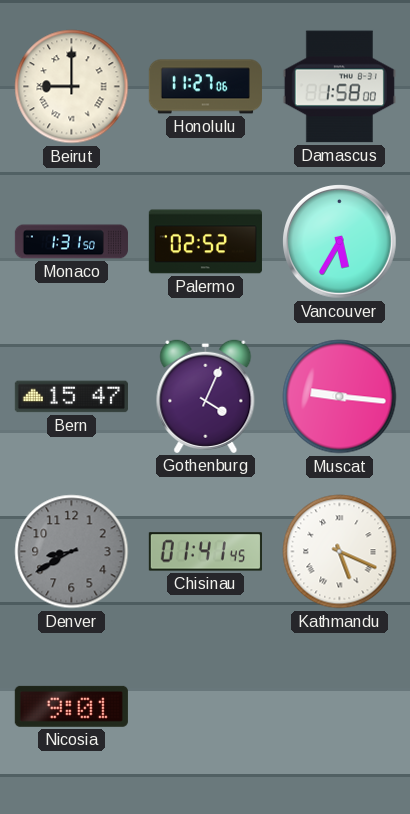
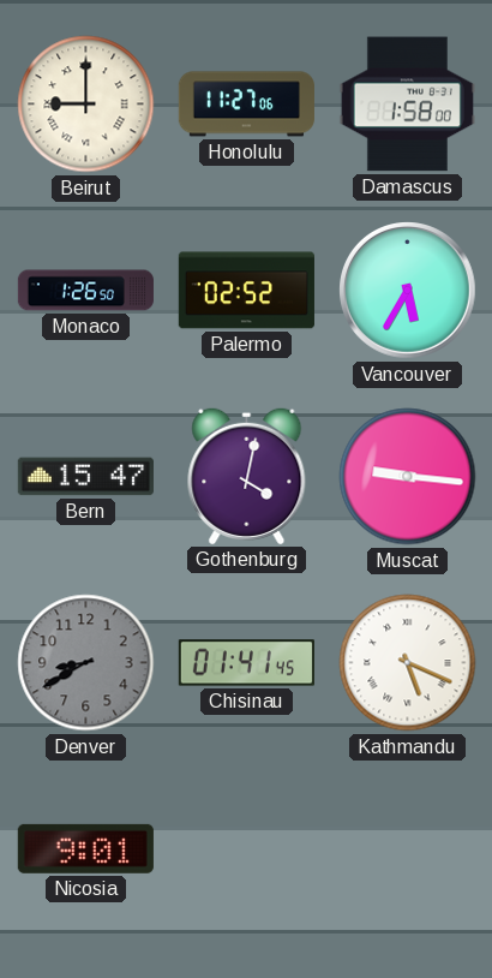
Monaco: 1:31 -> 1:26
Gothenburg: 4:04 -> 4:02
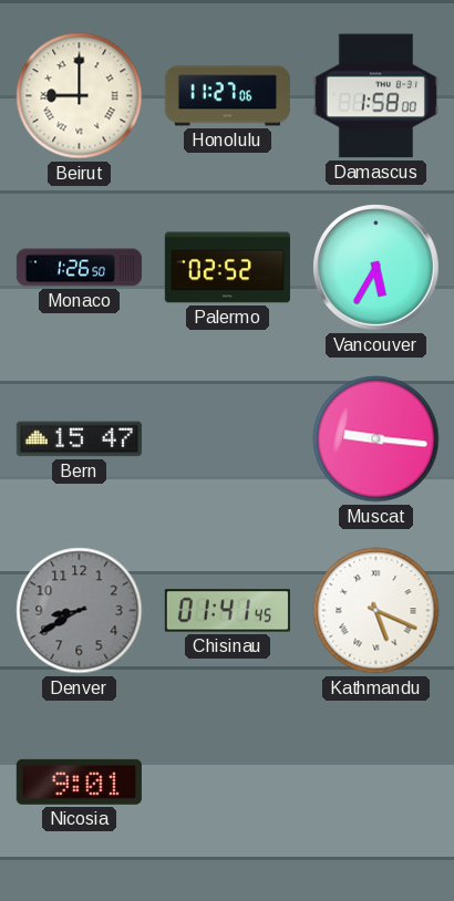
Gothenburg: 4:02 -> none
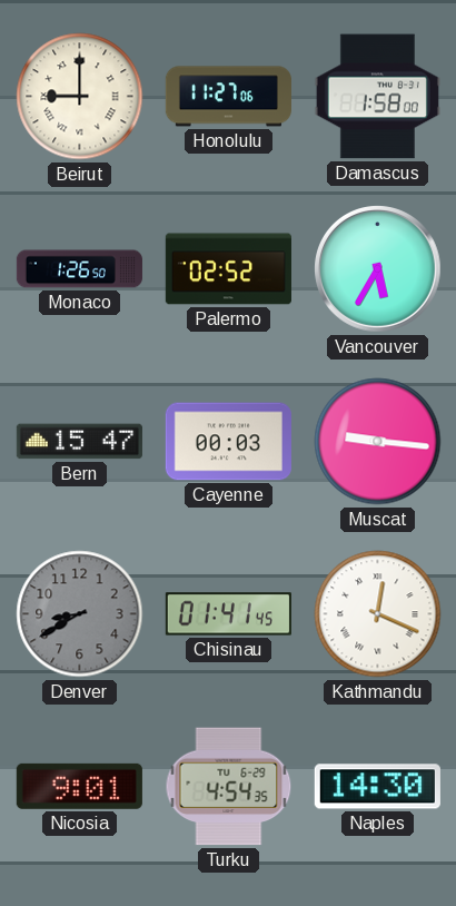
Cayenne: none -> 00:03
Kathmandu: 5:19 -> 12:19
Turku: none -> 4:54
Naples: none -> 14:30
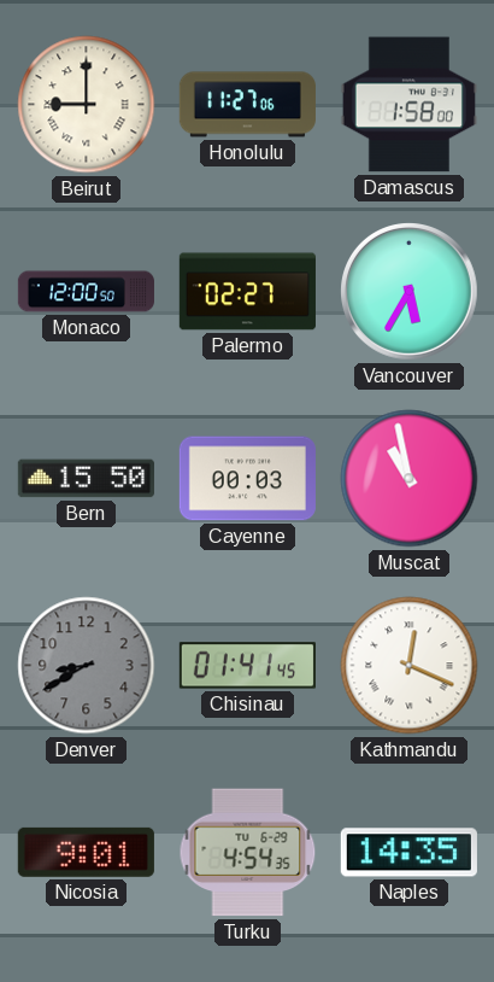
Monaco: 1:26 -> 12:00
Palermo: 02:52 -> 02:27
Bern: 15:47 -> 15:50
Muscat: 9:16 -> 10:58
Naples: 14:30 -> 14:35
